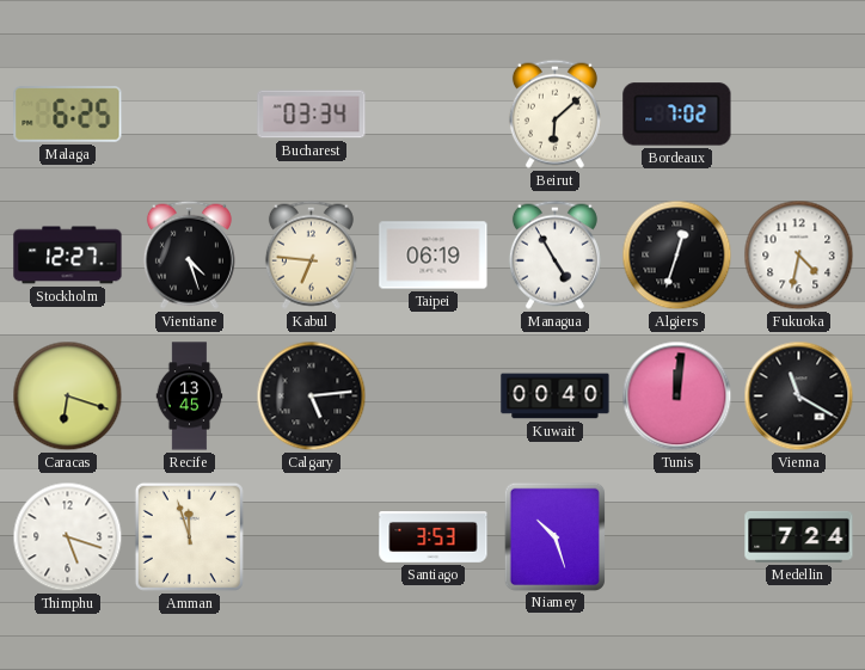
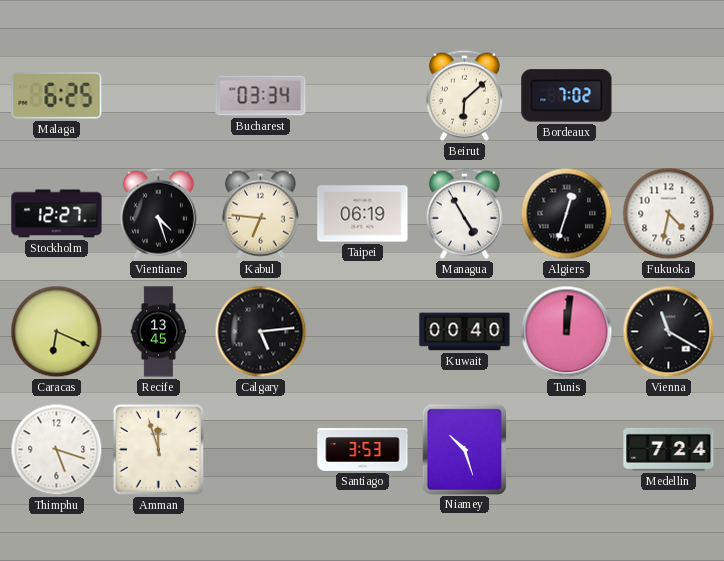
Caracas: 6:18 -> 6:19
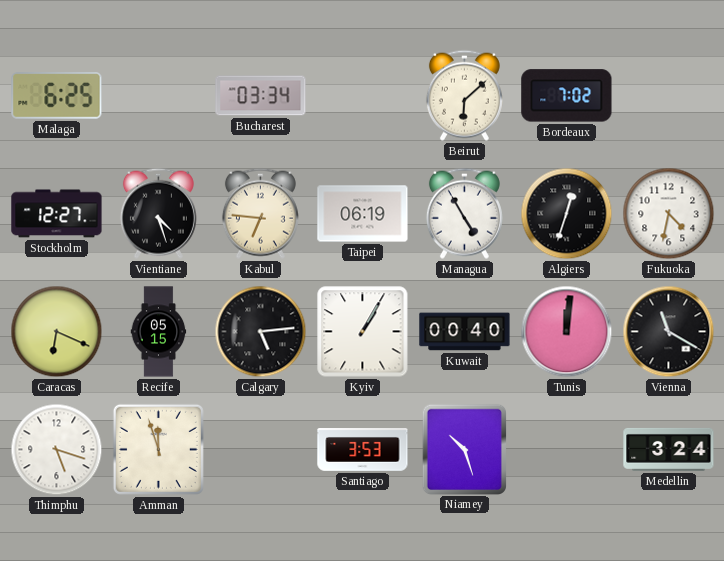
Recife: 13:45 -> 05:15
Kyiv: none -> 1:05
Medellin: 7:24 -> 3:24
